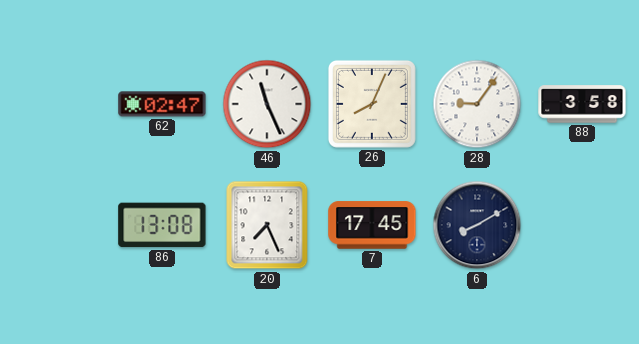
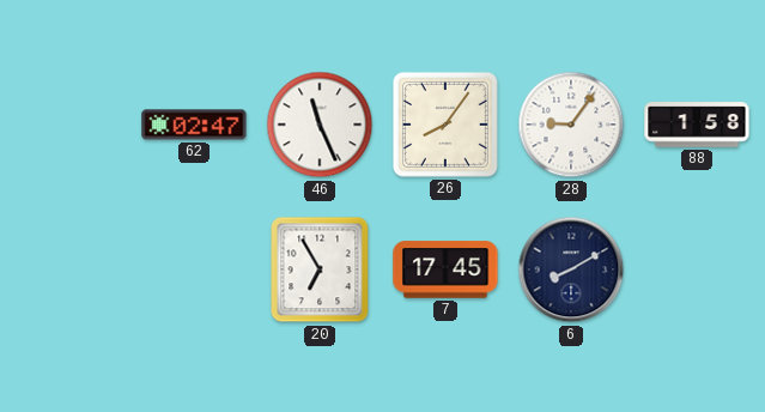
26: 8:04 -> 8:06
88: 3:58 -> 1:58
86: 13:08 -> none
20: 7:26 -> 6:55
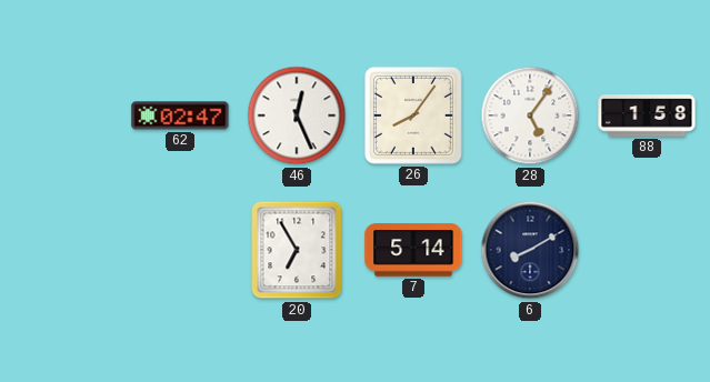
46: 11:26 -> 12:26
28: 9:06 -> 5:06
7: 17:45 -> 5:14
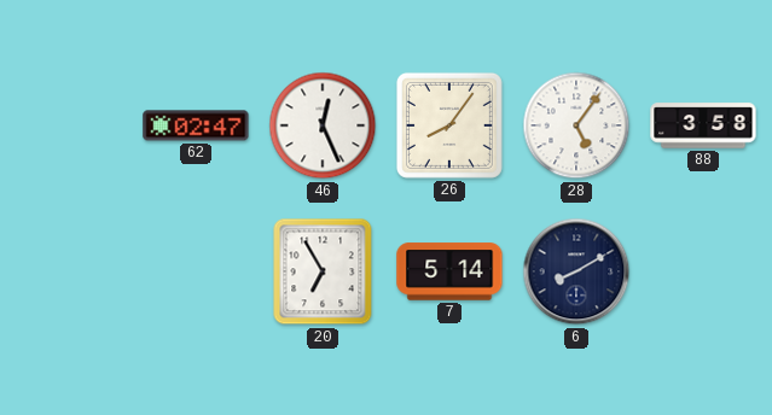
88: 1:58 -> 3:58
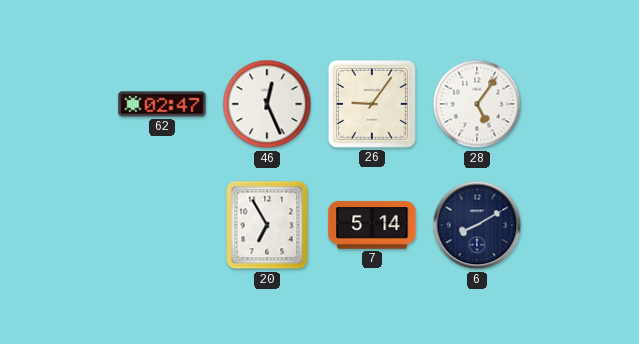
26: 8:06 -> 9:06
88: 3:58 -> none
